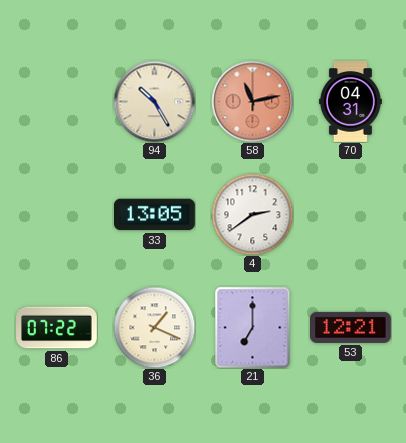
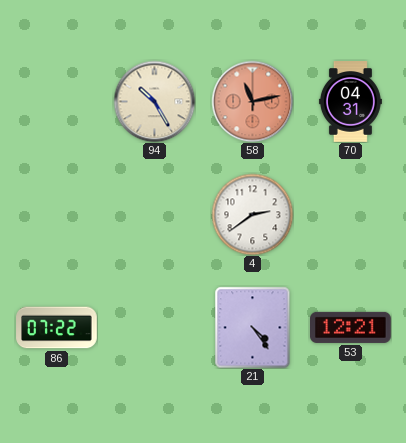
33: 13:05 -> none
36: 1:19 -> none
21: 7:00 -> 4:24
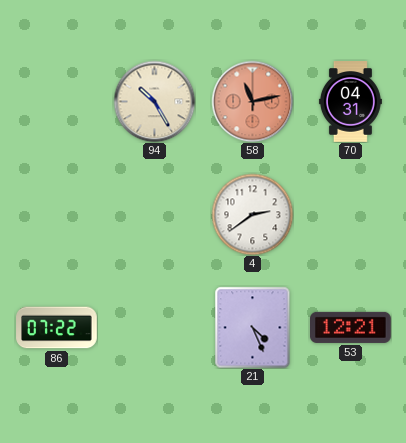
21: 4:24 -> 4:26
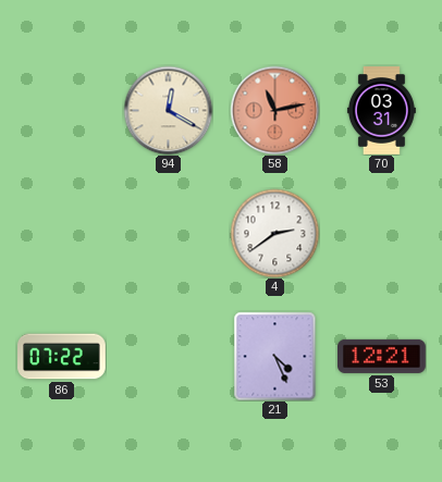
94: 10:25 -> 12:20
70: 04:31 -> 03:31
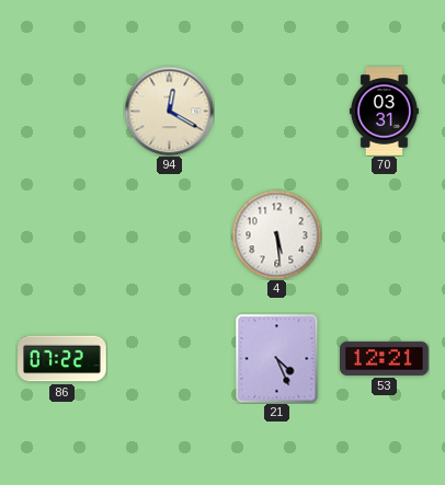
58: 11:13 -> none
4: 2:39 -> 5:29
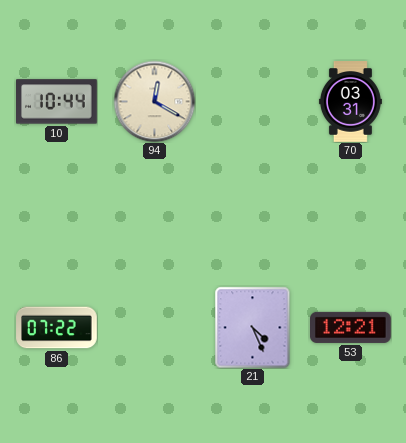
10: none -> 10:44
4: 5:29 -> none
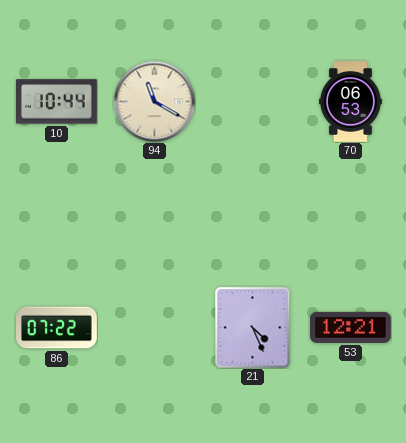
94: 12:20 -> 11:20
70: 03:31 -> 06:53
